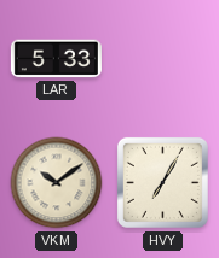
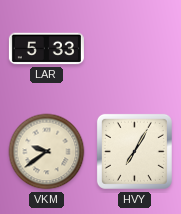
VKM: 10:09 -> 9:39
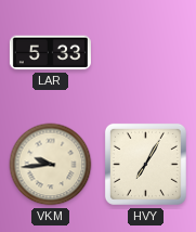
VKM: 9:39 -> 9:44
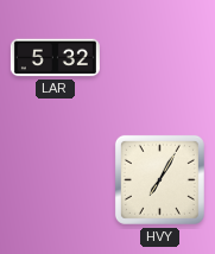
LAR: 5:33 -> 5:32
VKM: 9:44 -> none
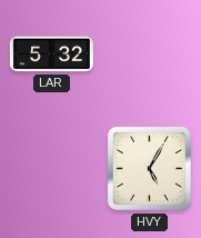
HVY: 7:05 -> 5:05
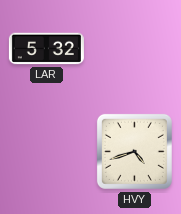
HVY: 5:05 -> 4:42
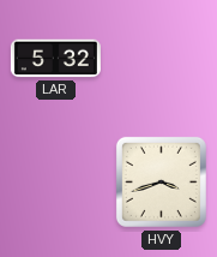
HVY: 4:42 -> 3:42
